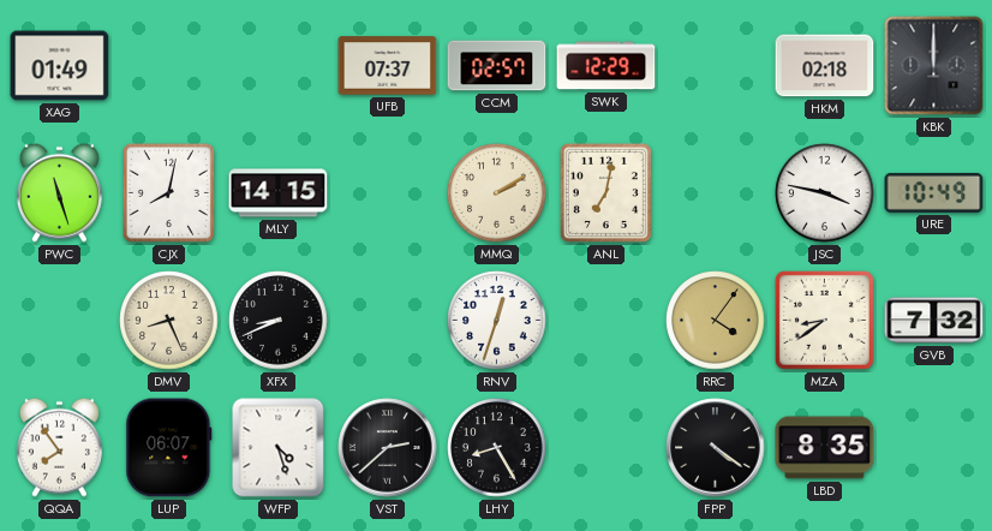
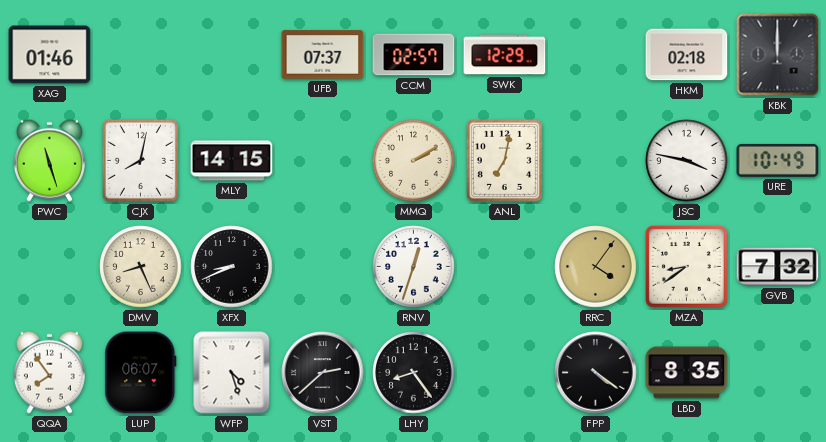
XAG: 01:49 -> 01:46
LHY: 8:25 -> 8:24
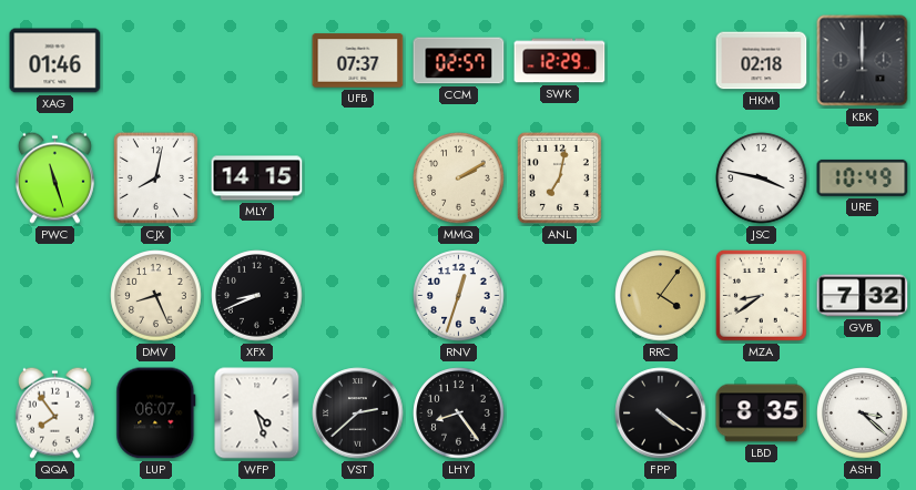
ASH: none -> 3:22
